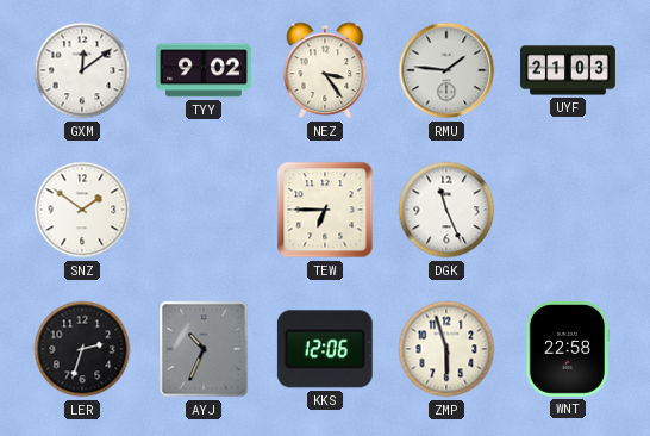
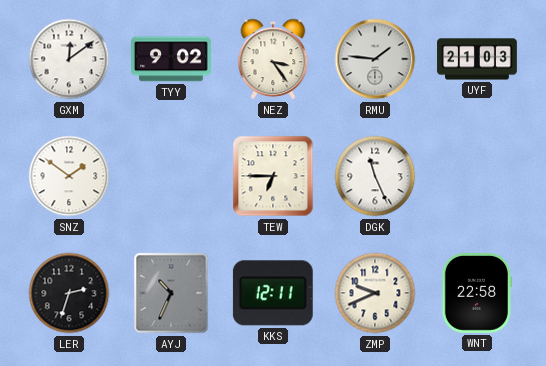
KKS: 12:06 -> 12:11
ZMP: 5:57 -> 9:41
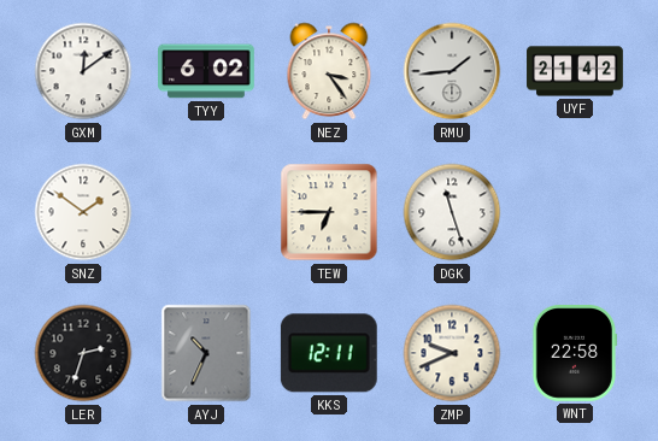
TYY: 9:02 -> 6:02
RMU: 1:46 -> 1:44
UYF: 21:03 -> 21:42
DGK: 11:26 -> 11:27
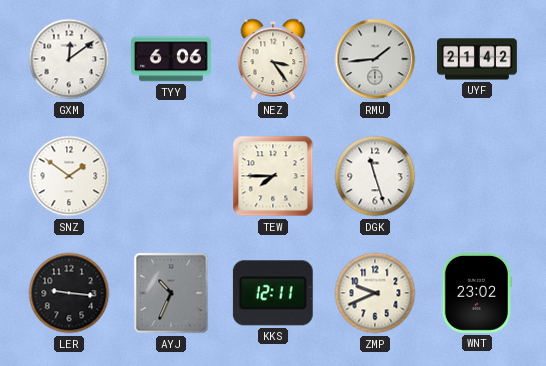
TYY: 6:02 -> 6:06
TEW: 6:45 -> 7:45
LER: 2:33 -> 9:16
WNT: 22:58 -> 23:02
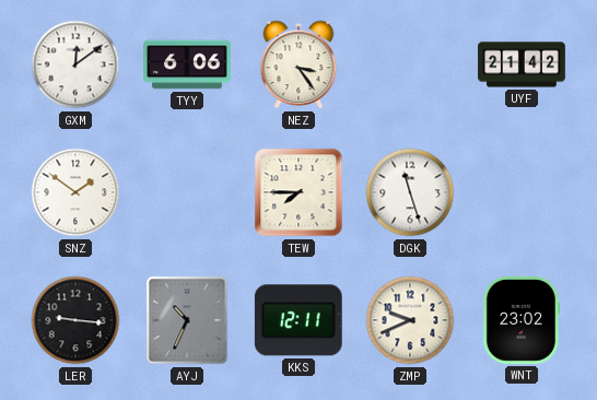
RMU: 1:44 -> none
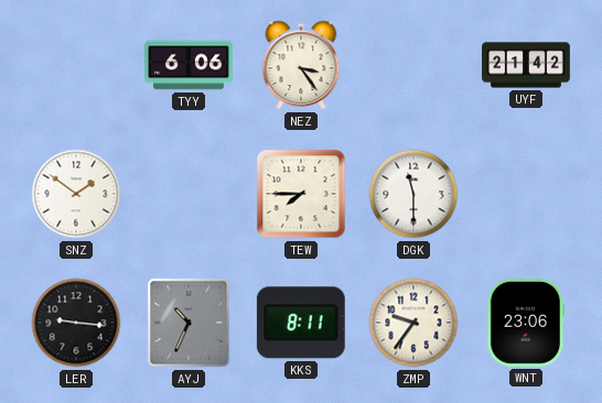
GXM: 12:09 -> none
DGK: 11:27 -> 11:30
KKS: 12:11 -> 8:11
ZMP: 9:41 -> 9:36
WNT: 23:02 -> 23:06
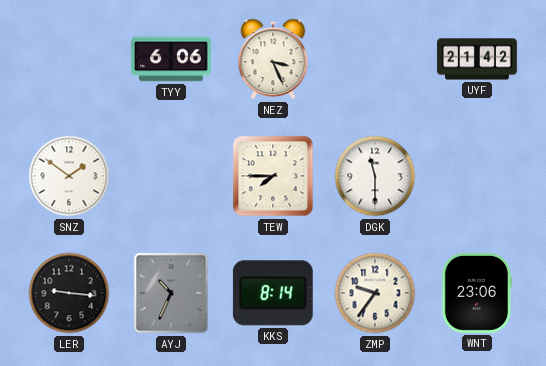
NEZ: 3:24 -> 3:26
KKS: 8:11 -> 8:14
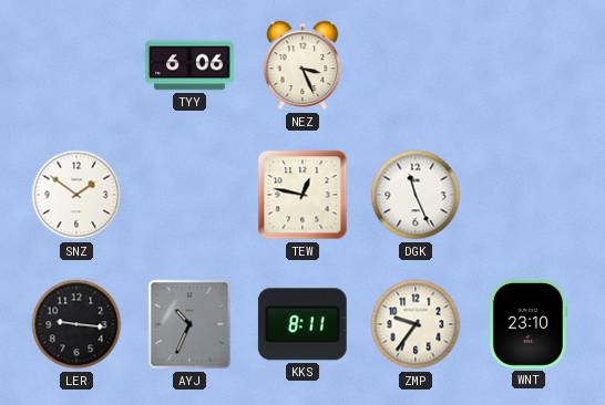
UYF: 21:42 -> none
TEW: 7:45 -> 12:47
DGK: 11:30 -> 11:26
KKS: 8:14 -> 8:11
WNT: 23:06 -> 23:10
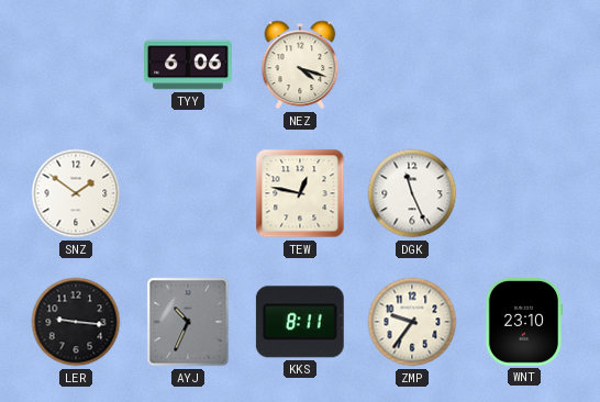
NEZ: 3:26 -> 4:18
